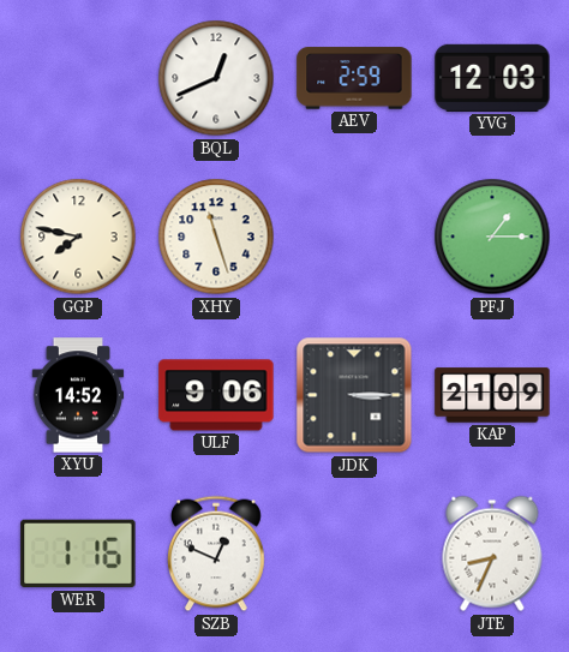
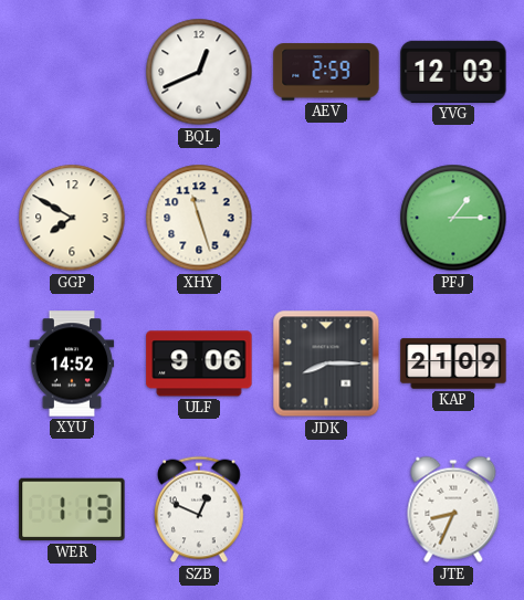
GGP: 7:47 -> 7:50
JDK: 3:15 -> 8:15
WER: 1:16 -> 1:13
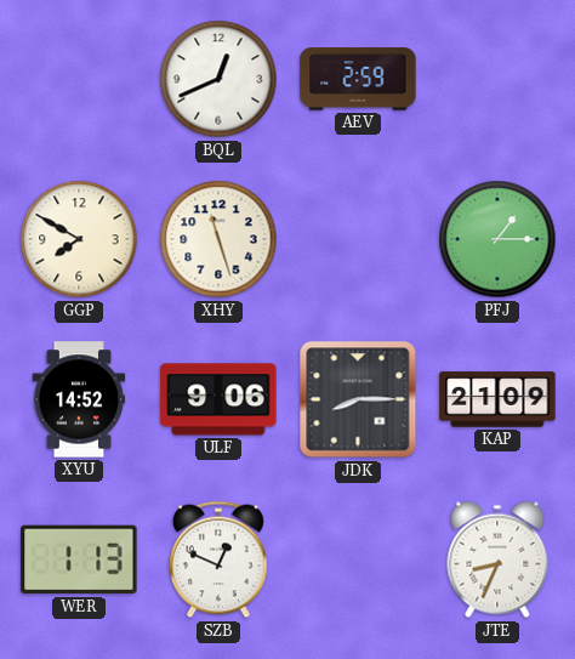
YVG: 12:03 -> none
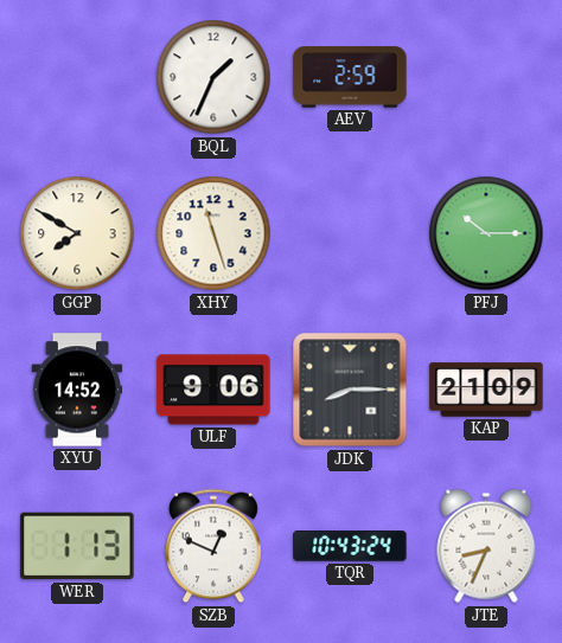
BQL: 12:41 -> 1:34
PFJ: 1:15 -> 10:15
TQR: none -> 10:43
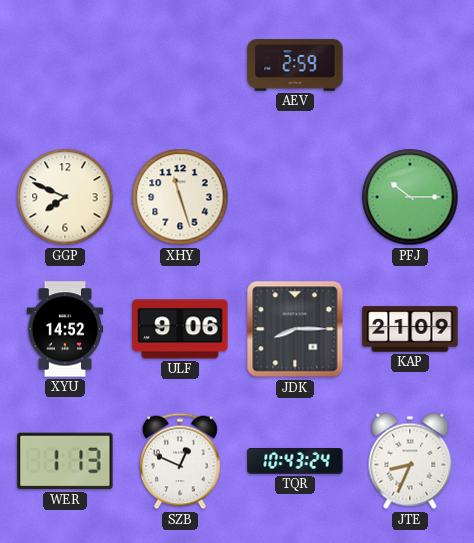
BQL: 1:34 -> none
GGP: 7:50 -> 7:49
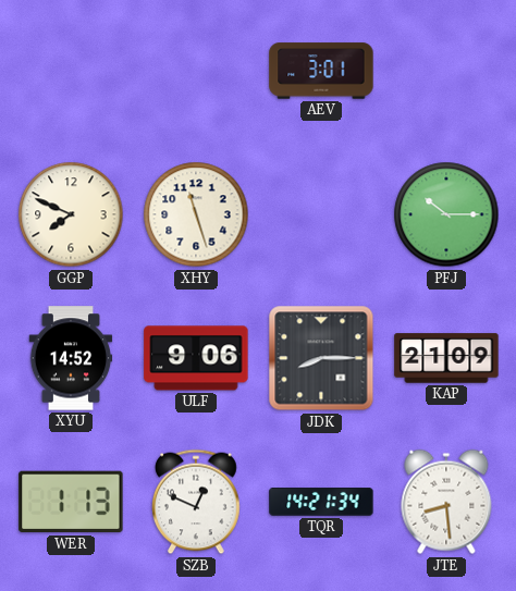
AEV: 2:59 -> 3:01
TQR: 10:43 -> 14:21
JTE: 8:34 -> 8:29
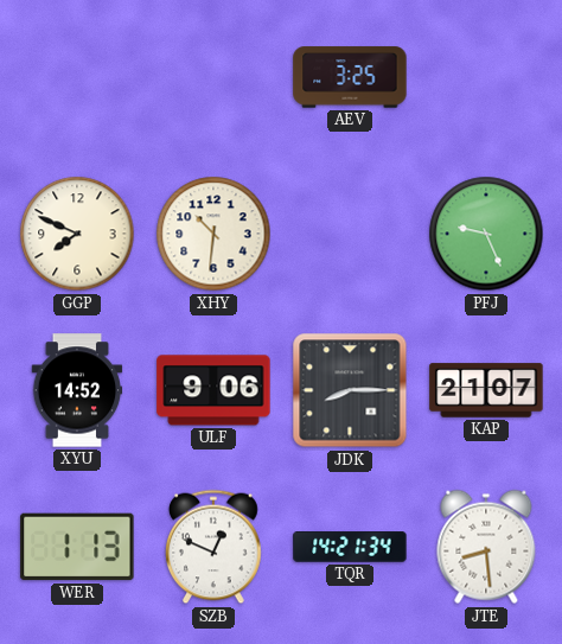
AEV: 3:01 -> 3:25
XHY: 11:27 -> 10:31
PFJ: 10:15 -> 9:26
KAP: 21:09 -> 21:07
